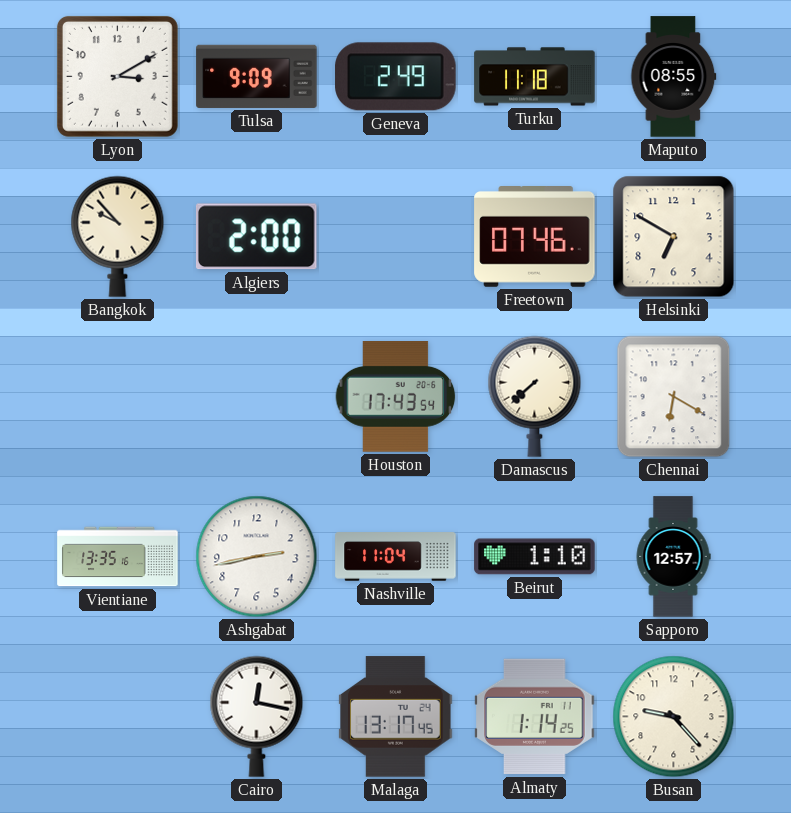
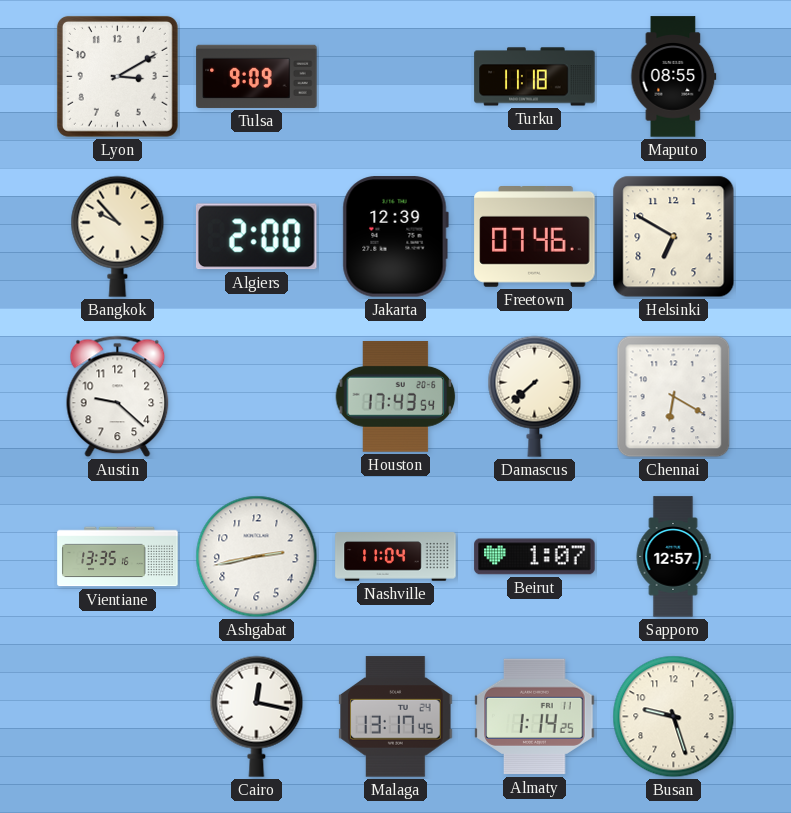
Geneva: 2:49 -> none
Jakarta: none -> 12:39
Austin: none -> 9:22
Beirut: 1:10 -> 1:07
Busan: 9:23 -> 9:27
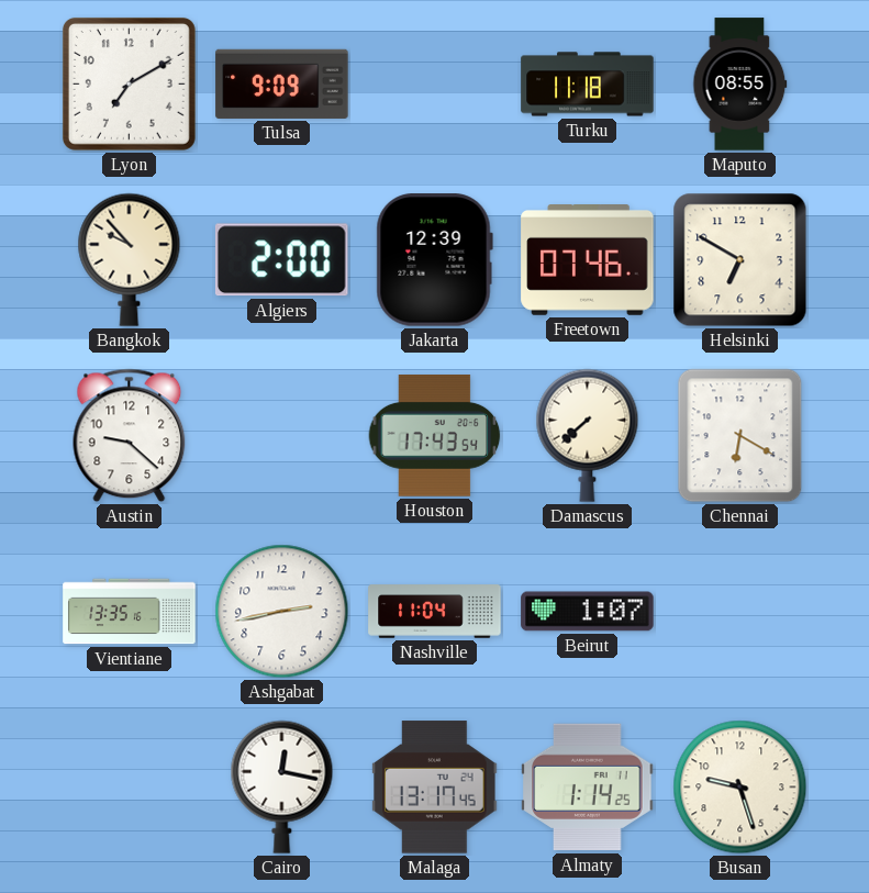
Lyon: 3:10 -> 7:10
Sapporo: 12:57 -> none
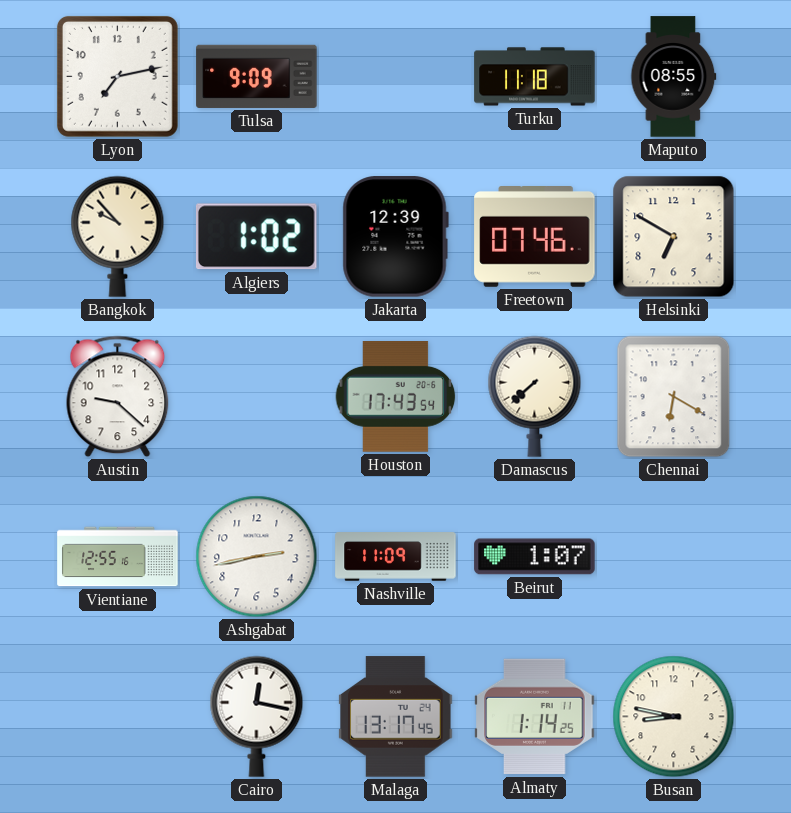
Lyon: 7:10 -> 7:13
Algiers: 2:00 -> 1:02
Vientiane: 13:35 -> 12:55
Nashville: 11:04 -> 11:09
Busan: 9:27 -> 8:47
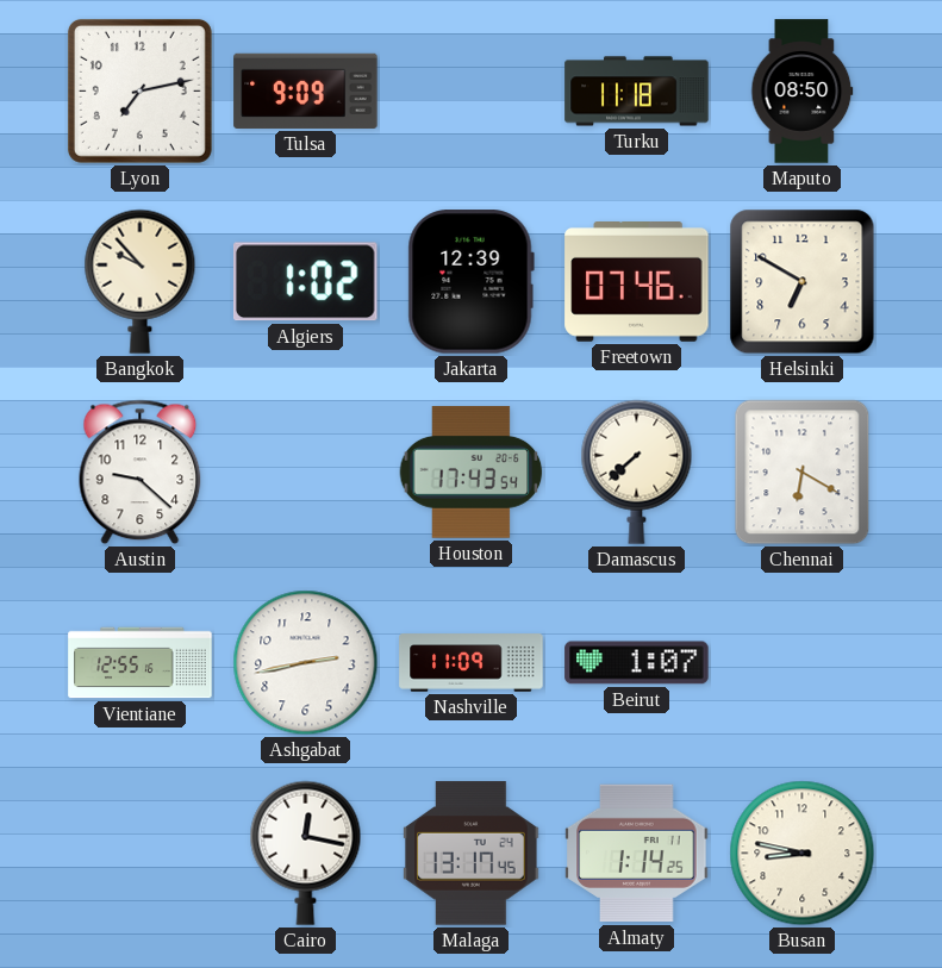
Maputo: 08:55 -> 08:50
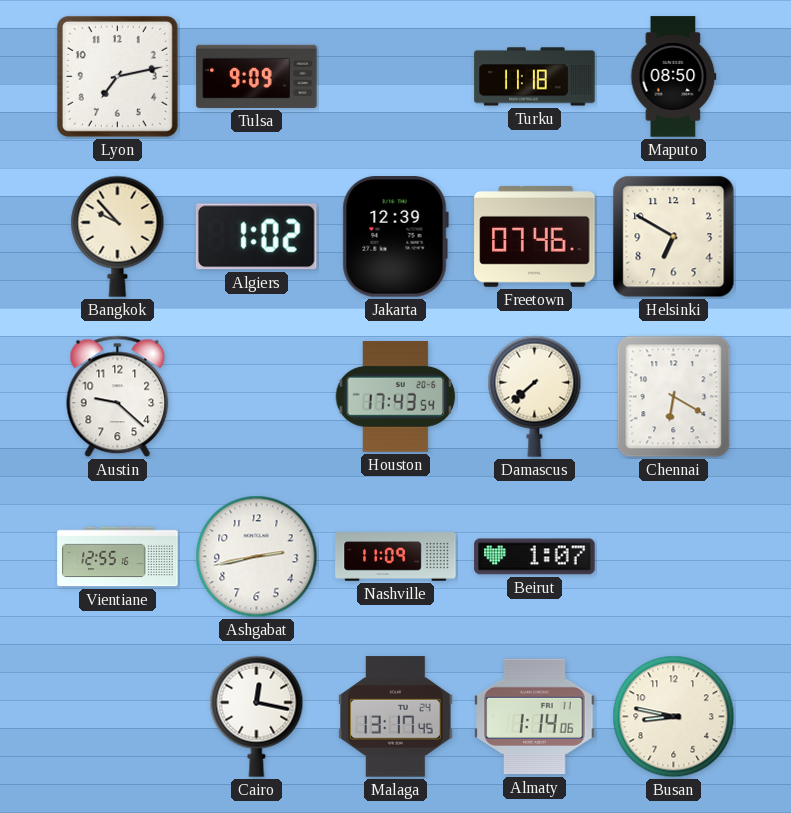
Almaty: 1:14:25 -> 1:14:06
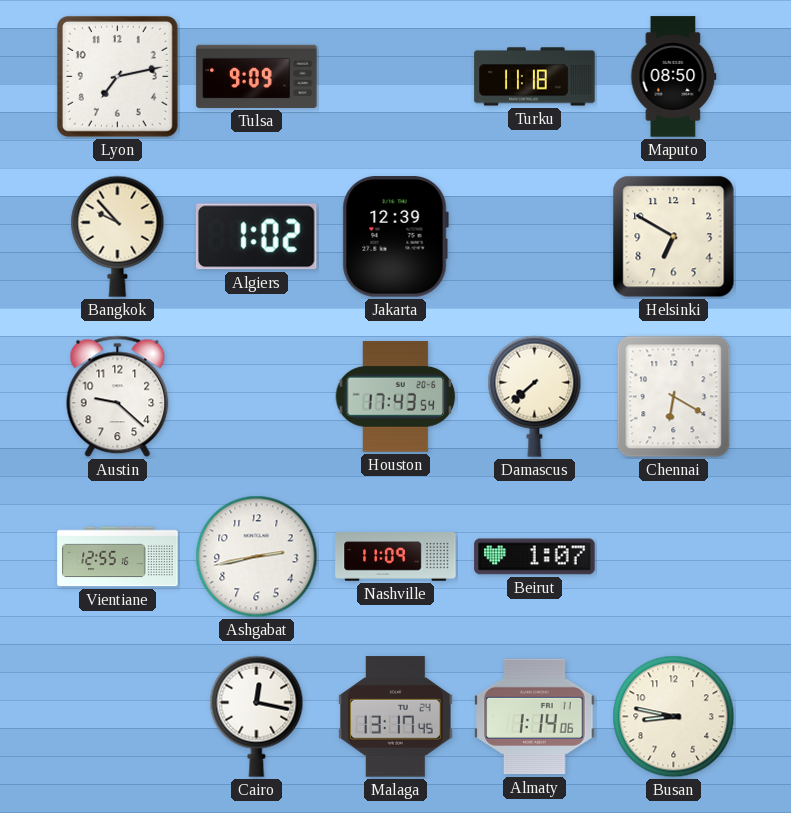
Freetown: 07:46 -> none
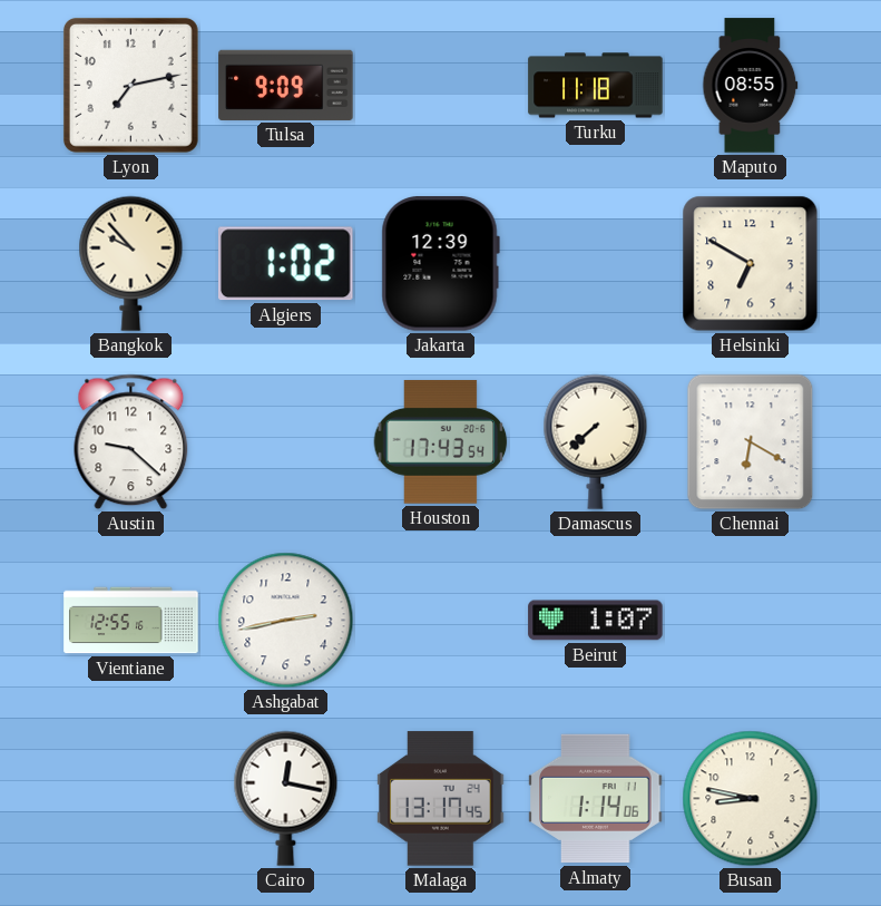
Maputo: 08:50 -> 08:55
Nashville: 11:09 -> none
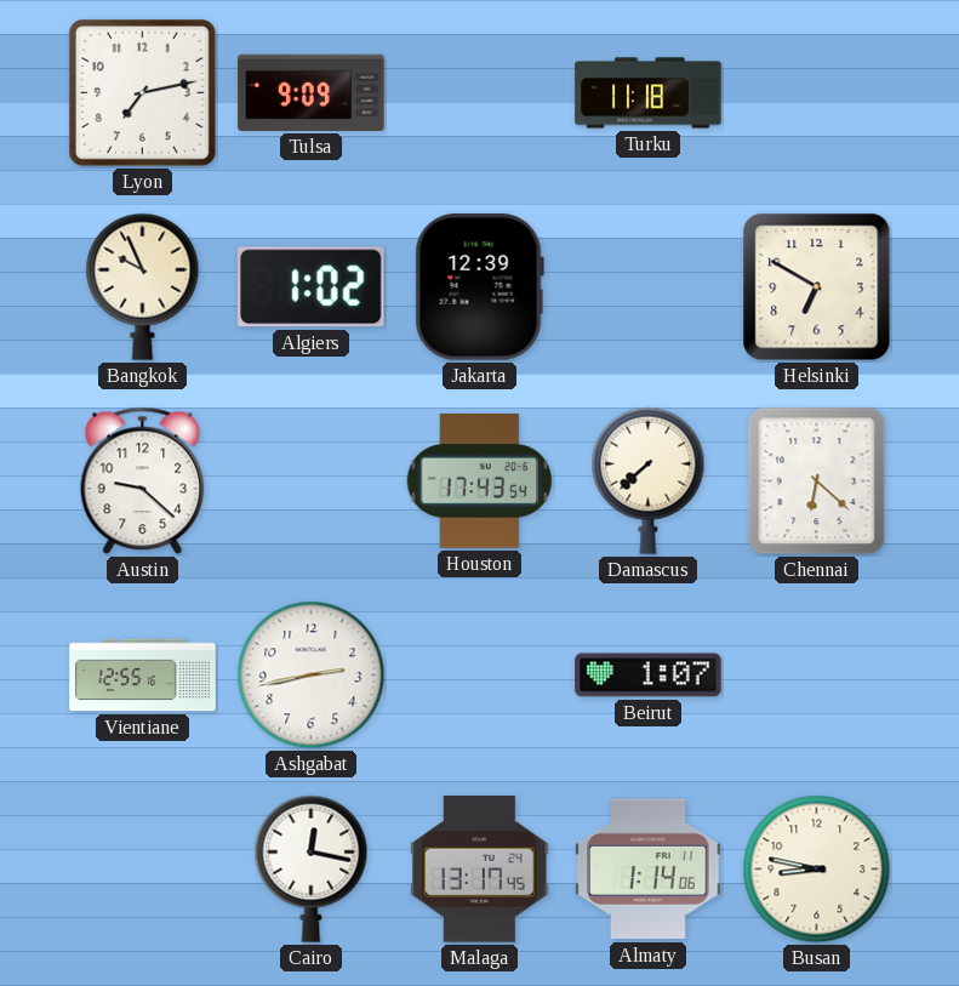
Maputo: 08:55 -> none
Bangkok: 9:53 -> 9:56
Chennai: 6:20 -> 6:22
